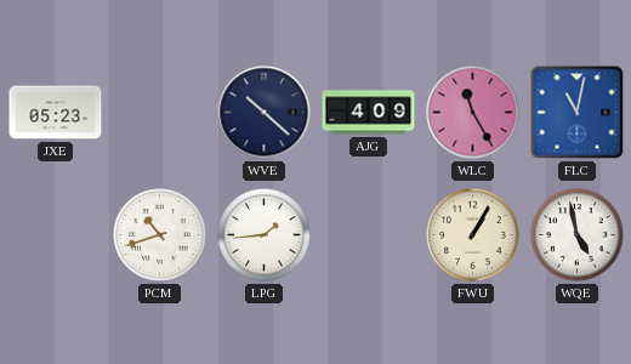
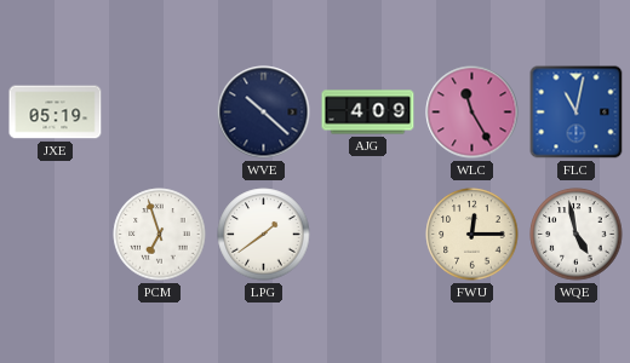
JXE: 05:23 -> 05:19
PCM: 10:42 -> 6:57
LPG: 1:44 -> 1:39
FWU: 1:05 -> 12:15
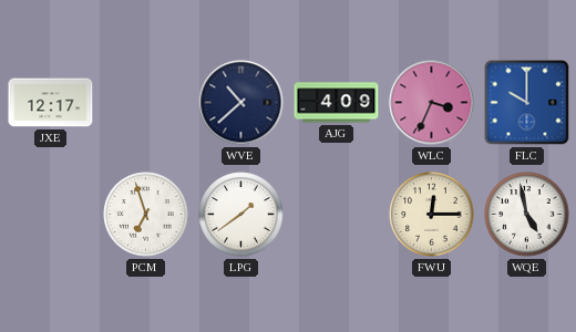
JXE: 05:19 -> 12:17
WVE: 10:22 -> 10:38
WLC: 11:25 -> 3:34
FLC: 11:02 -> 10:00
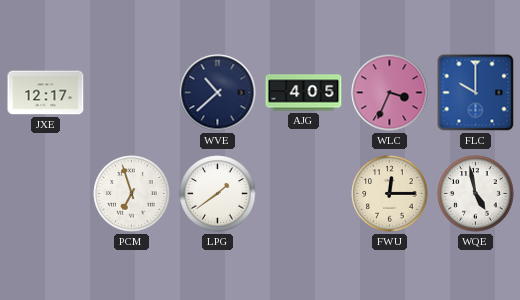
AJG: 4:09 -> 4:05
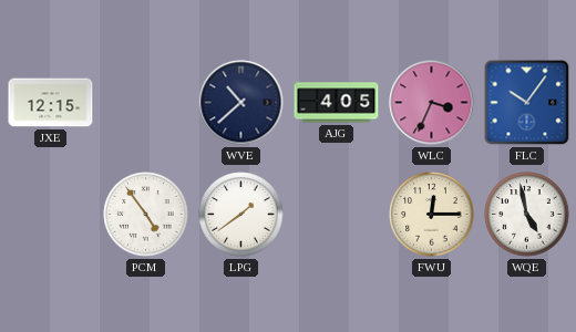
JXE: 12:17 -> 12:15
FLC: 10:00 -> 10:06
PCM: 6:57 -> 4:54
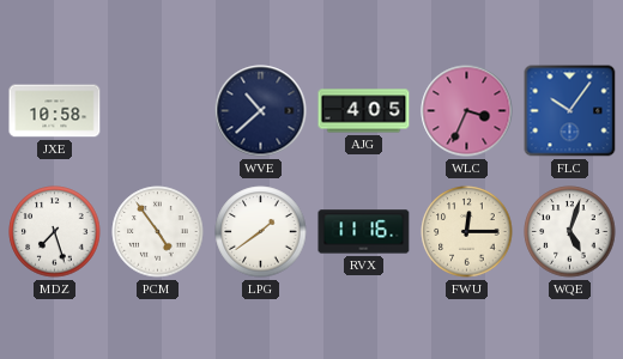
JXE: 12:15 -> 10:58
MDZ: none -> 7:27
RVX: none -> 11:16
WQE: 4:58 -> 5:03
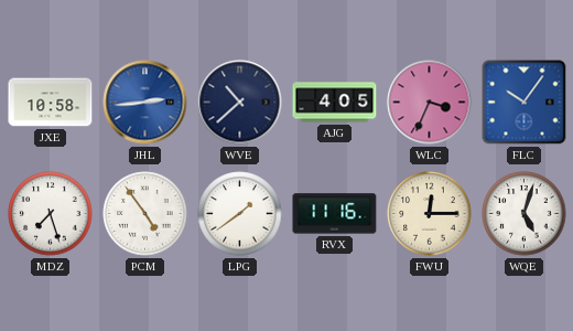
JHL: none -> 2:44
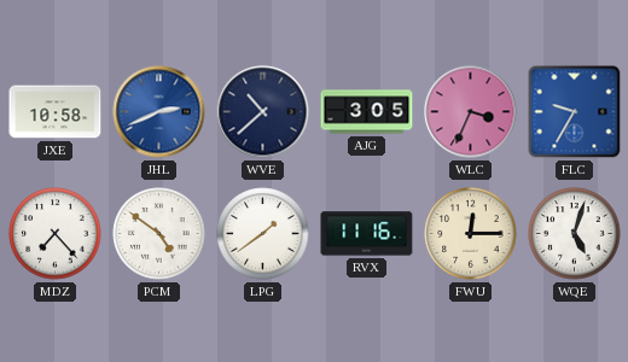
JHL: 2:44 -> 2:41
AJG: 4:05 -> 3:05
FLC: 10:06 -> 9:35
MDZ: 7:27 -> 7:23
PCM: 4:54 -> 4:51
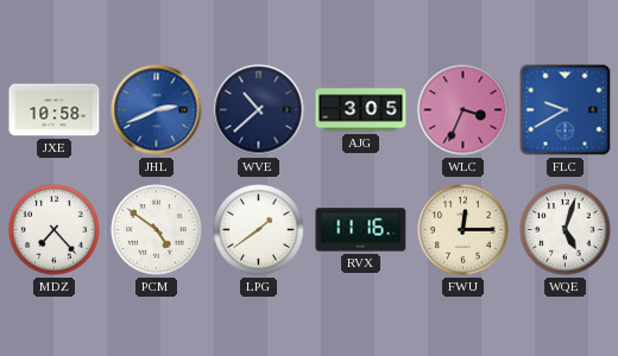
FLC: 9:35 -> 9:40
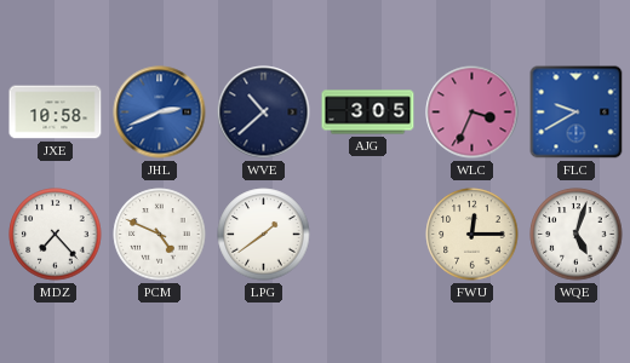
PCM: 4:51 -> 4:49
RVX: 11:16 -> none
